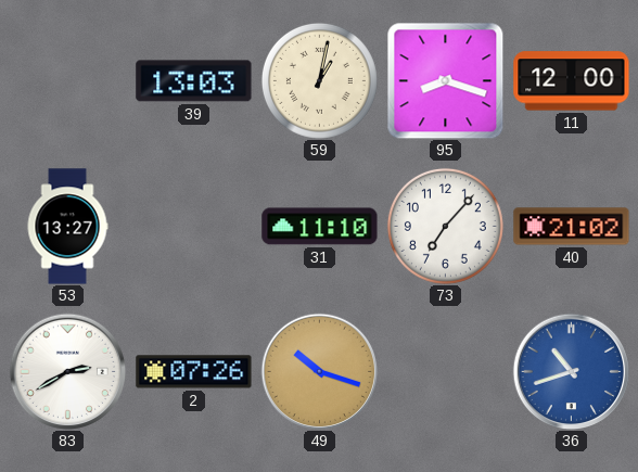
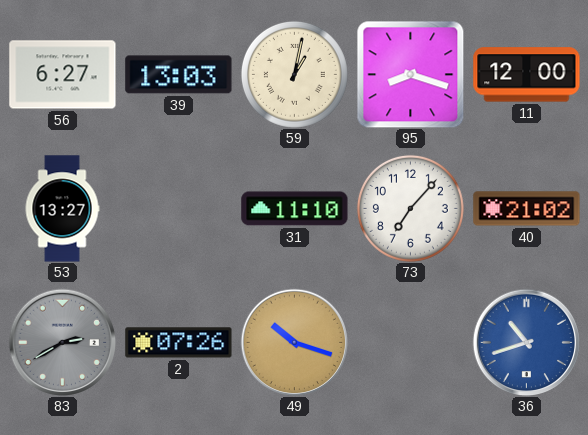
56: none -> 6:27
83 dial: white -> grey
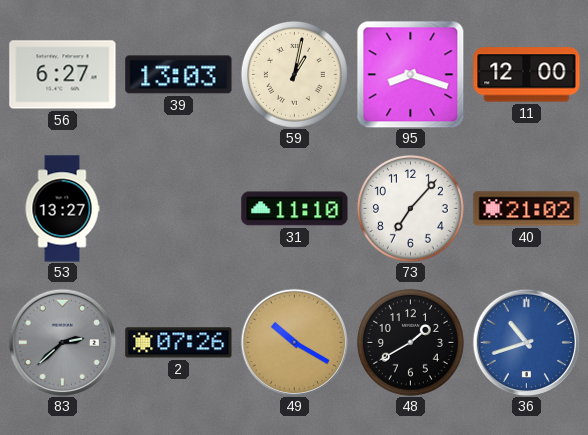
83: 2:40 -> 2:38
49: 10:18 -> 10:20
48: none -> 1:40
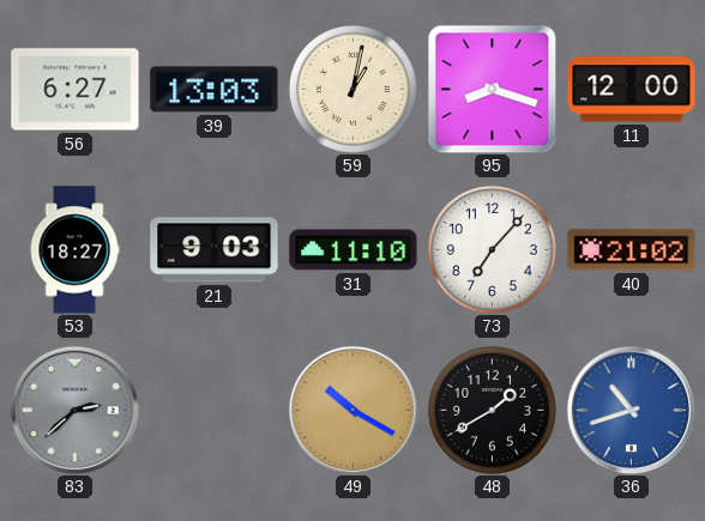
53: 13:27 -> 18:27
21: none -> 9:03
2: 07:26 -> none
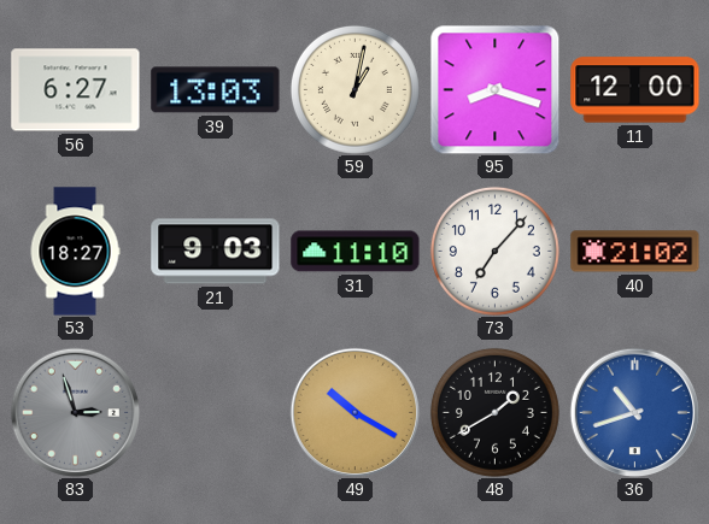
83: 2:38 -> 2:57
